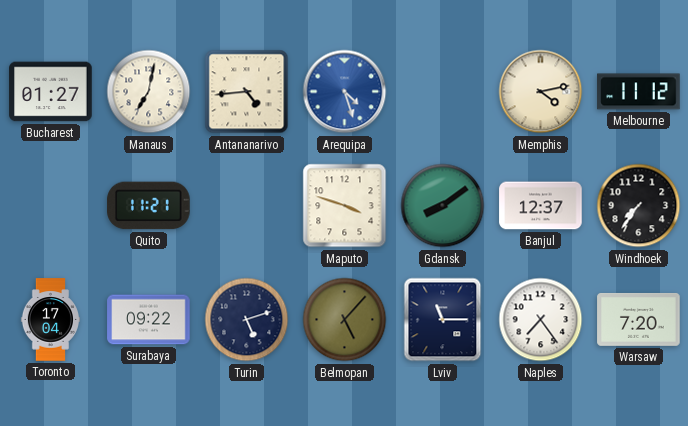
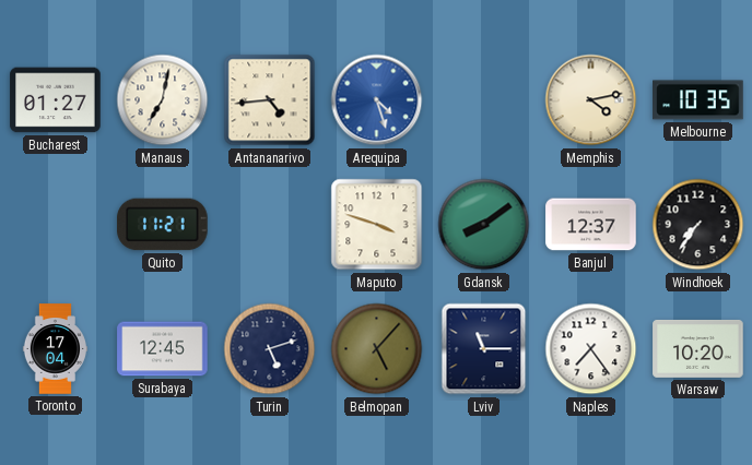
Melbourne: 11:12 -> 10:35
Surabaya: 09:22 -> 12:45
Warsaw: 7:20 -> 10:20
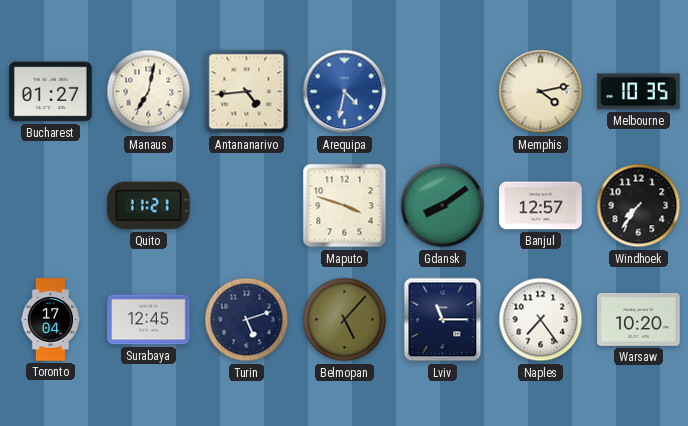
Arequipa: 4:27 -> 4:32
Banjul: 12:37 -> 12:57
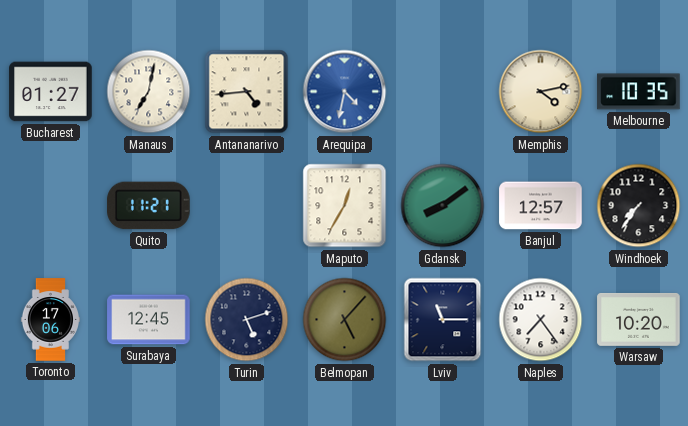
Maputo: 3:48 -> 12:35
Toronto: 17:04 -> 17:06
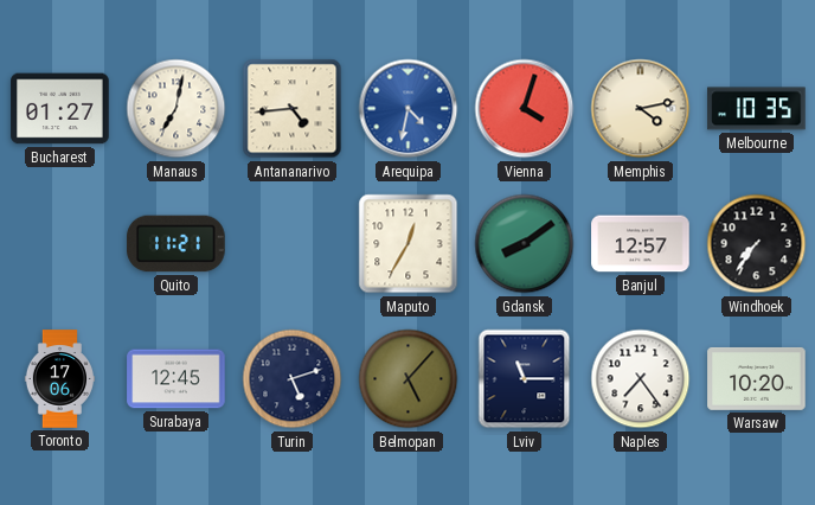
Vienna: none -> 4:03
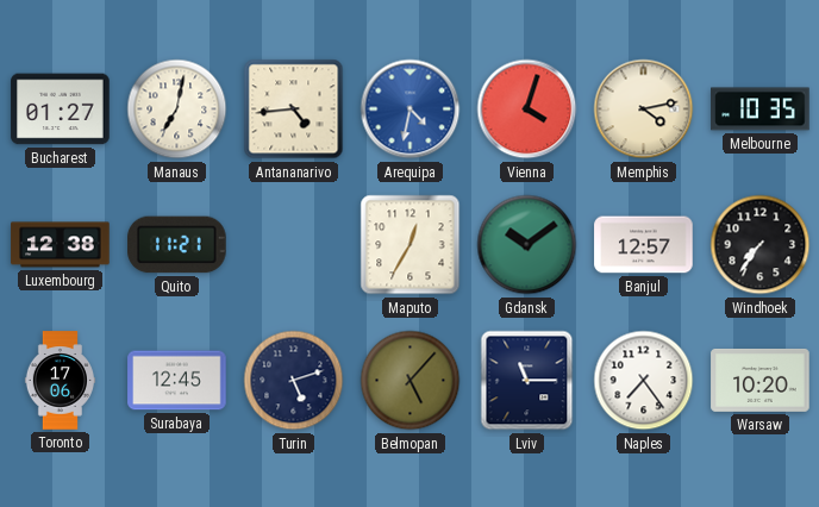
Luxembourg: none -> 12:38
Gdansk: 8:09 -> 10:09
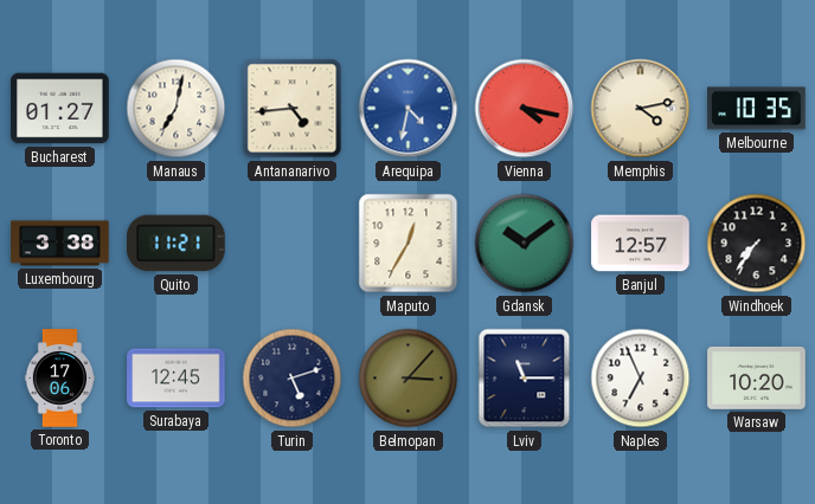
Vienna: 4:03 -> 4:17
Luxembourg: 12:38 -> 3:38
Belmopan: 5:07 -> 3:07
Naples: 7:24 -> 6:56
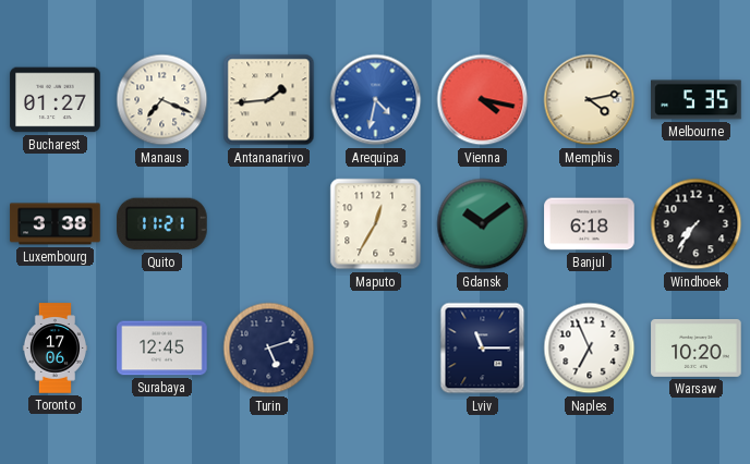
Manaus: 7:02 -> 7:19
Antananarivo: 4:44 -> 1:44
Melbourne: 10:35 -> 5:35
Banjul: 12:57 -> 6:18
Belmopan: 3:07 -> none
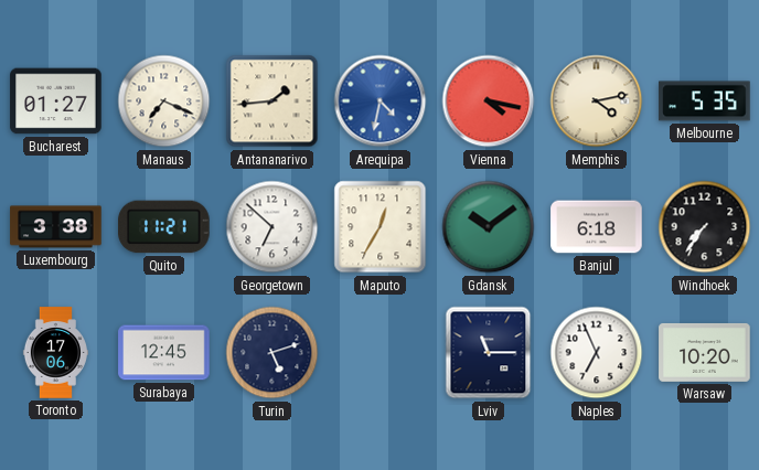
Georgetown: none -> 6:52
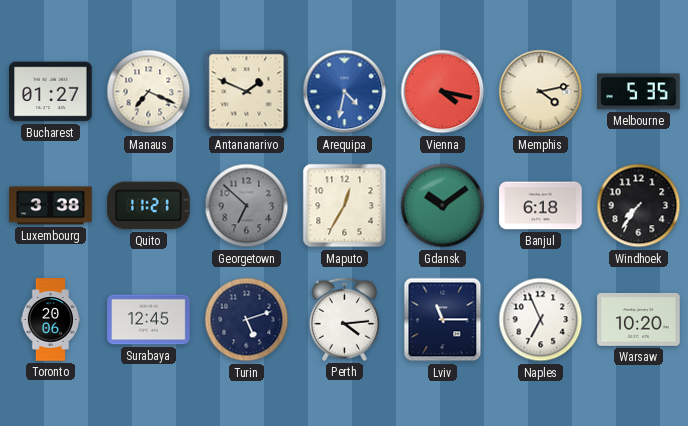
Antananarivo: 1:44 -> 1:49
Georgetown dial: white -> grey
Toronto: 17:06 -> 20:06
Perth: none -> 4:14
